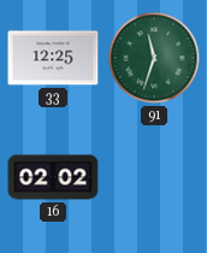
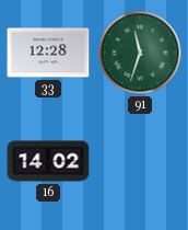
33: 12:25 -> 12:28
16: 02:02 -> 14:02
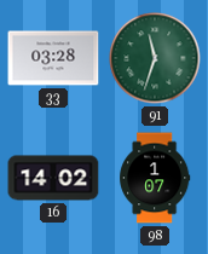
33: 12:28 -> 03:28
98: none -> 1:07
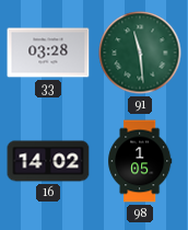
91: 11:33 -> 11:29
98: 1:07 -> 1:05
